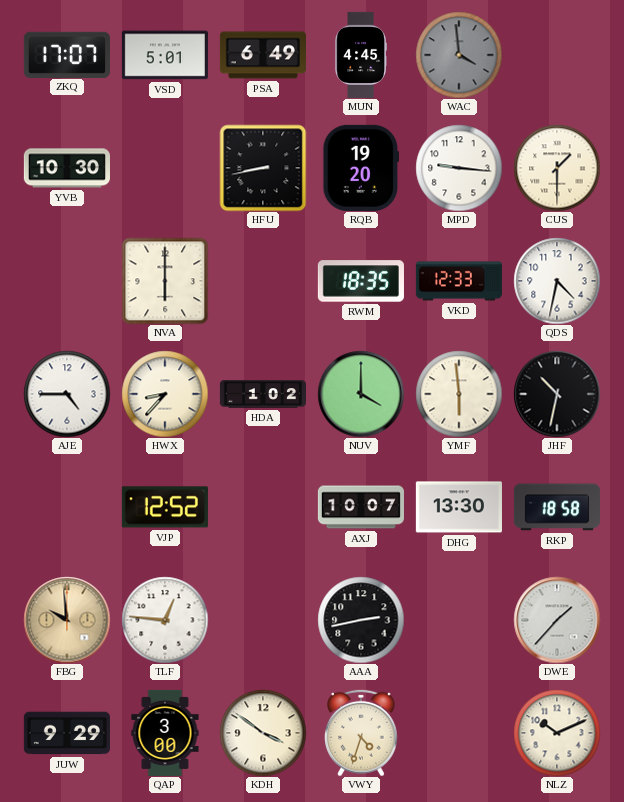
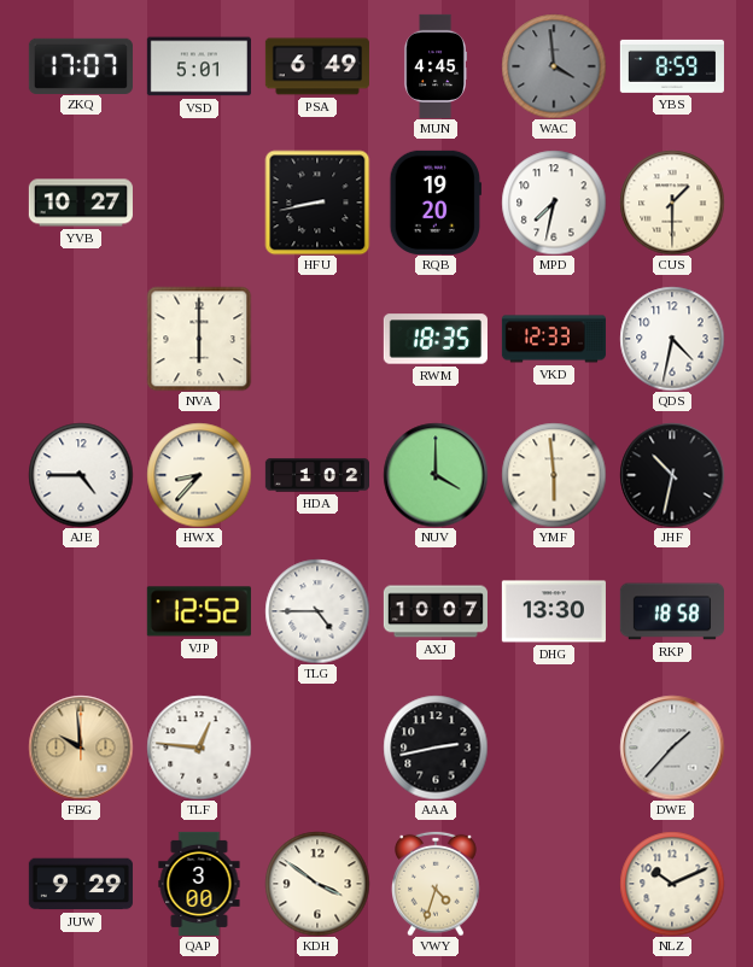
YBS: none -> 8:59
YVB: 10:30 -> 10:27
MPD: 9:16 -> 7:32
TLG: none -> 4:45
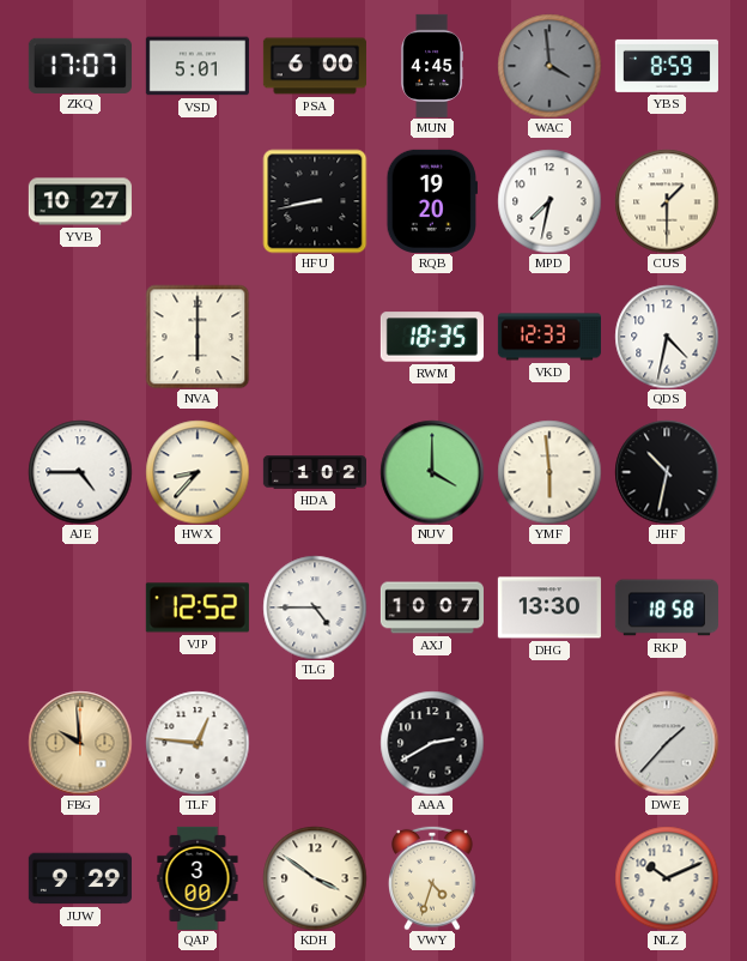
PSA: 6:49 -> 6:00
AAA: 2:43 -> 2:40
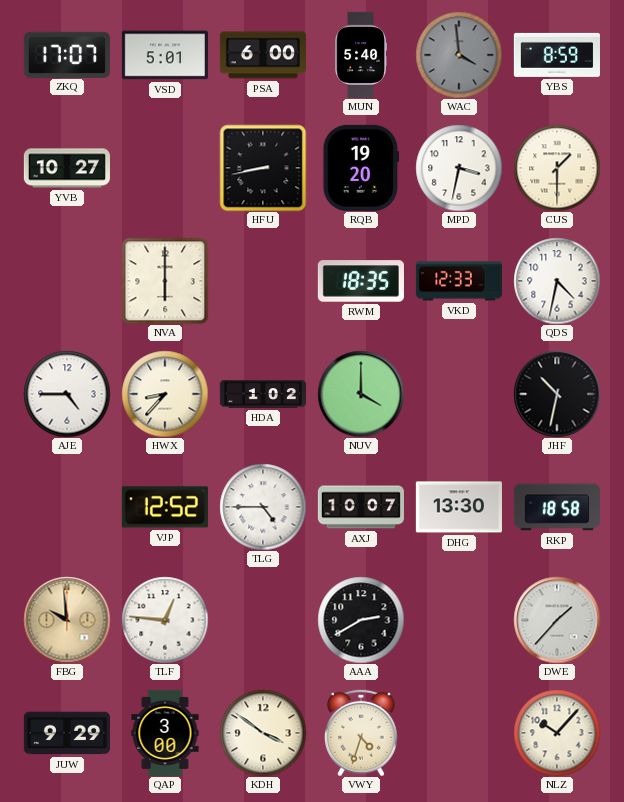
MUN: 4:45 -> 5:40
MPD: 7:32 -> 3:32
YMF: 5:59 -> none
NLZ: 10:11 -> 10:07
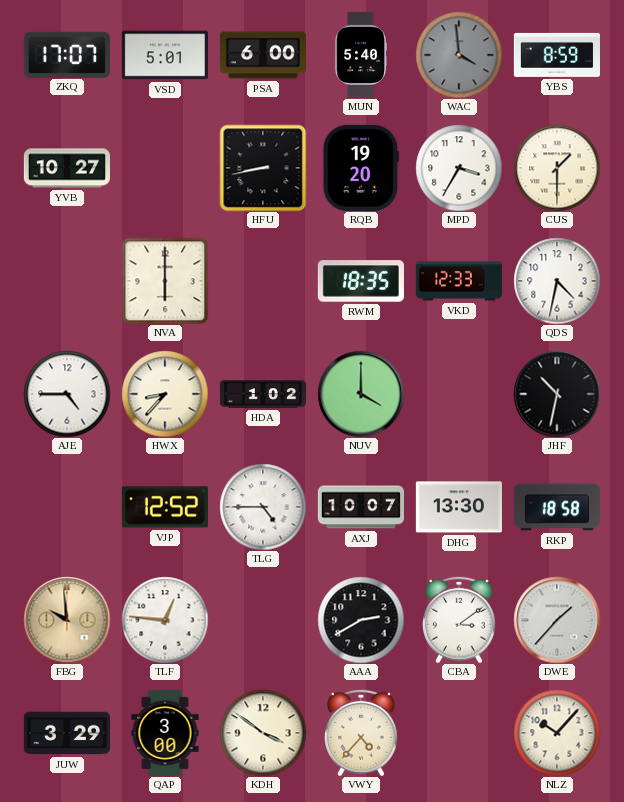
MPD: 3:32 -> 3:35
CBA: none -> 3:09
JUW: 9:29 -> 3:29
VWY: 4:33 -> 4:37
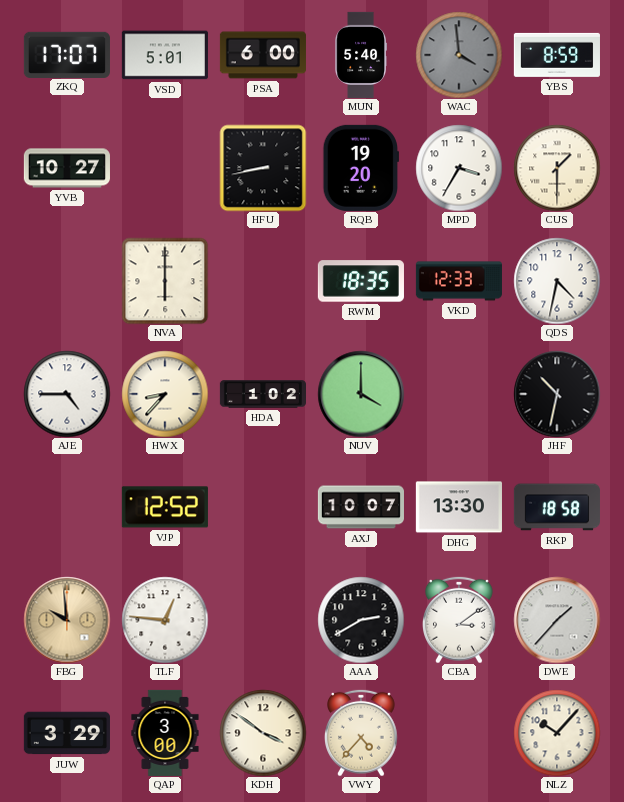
TLG: 4:45 -> none
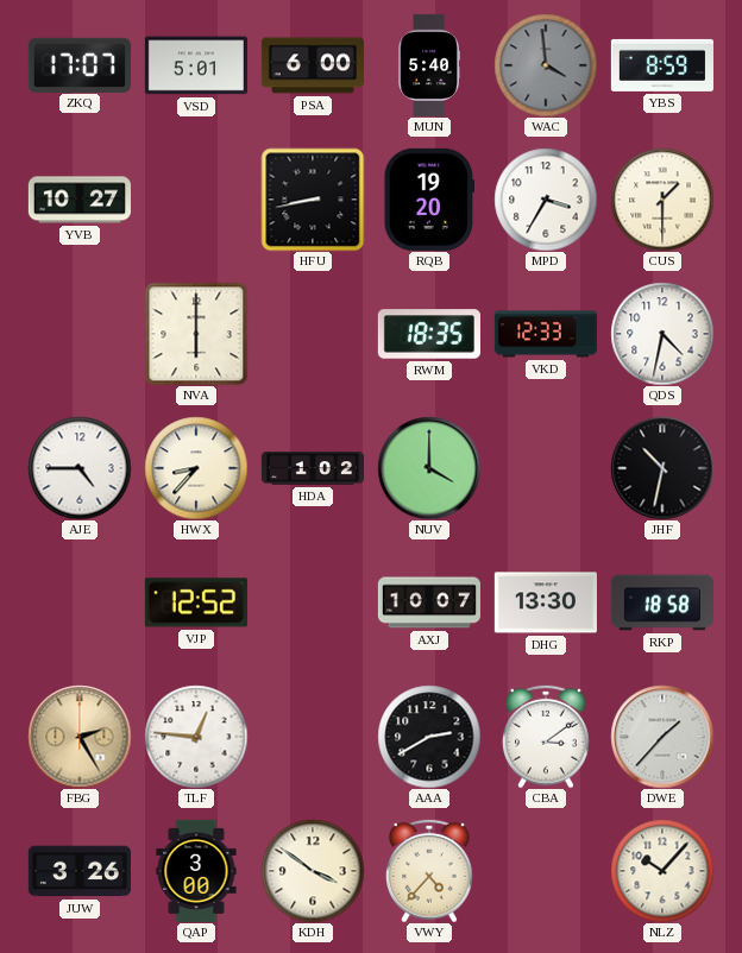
FBG: 9:59 -> 2:25
JUW: 3:29 -> 3:26
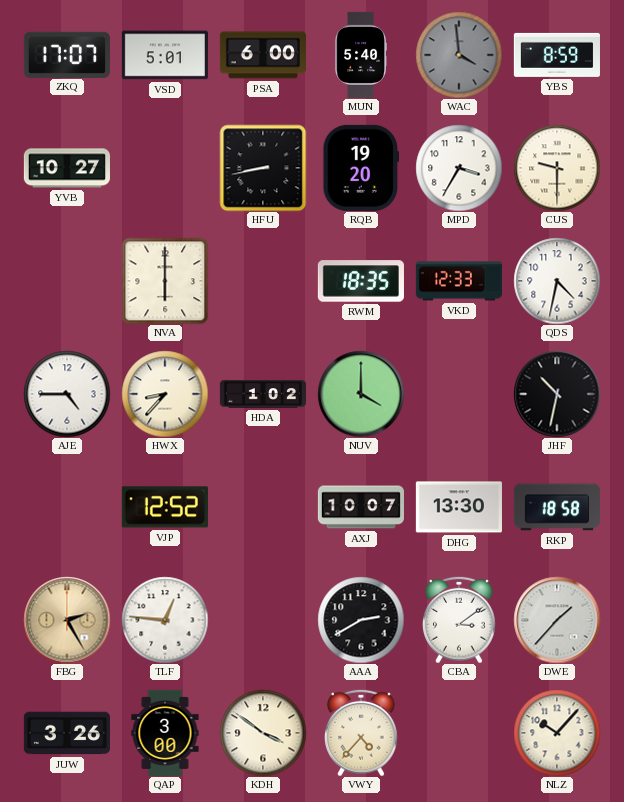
CUS: 1:30 -> 9:30
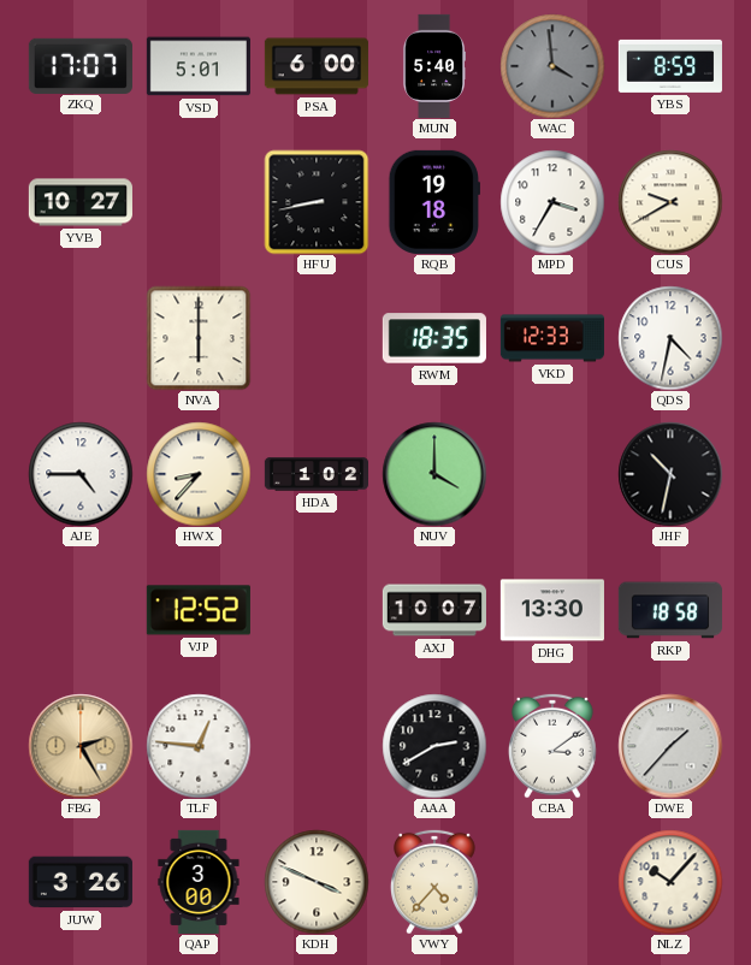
RQB: 19:20 -> 19:18
CUS: 9:30 -> 9:40
KDH: 3:51 -> 3:49
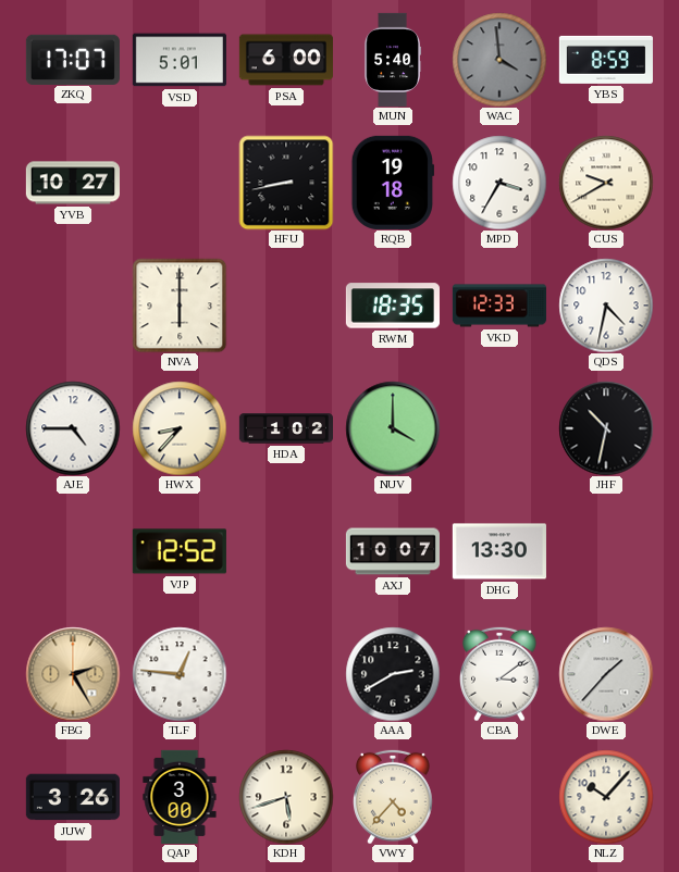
RKP: 18:58 -> none
KDH: 3:49 -> 5:42
